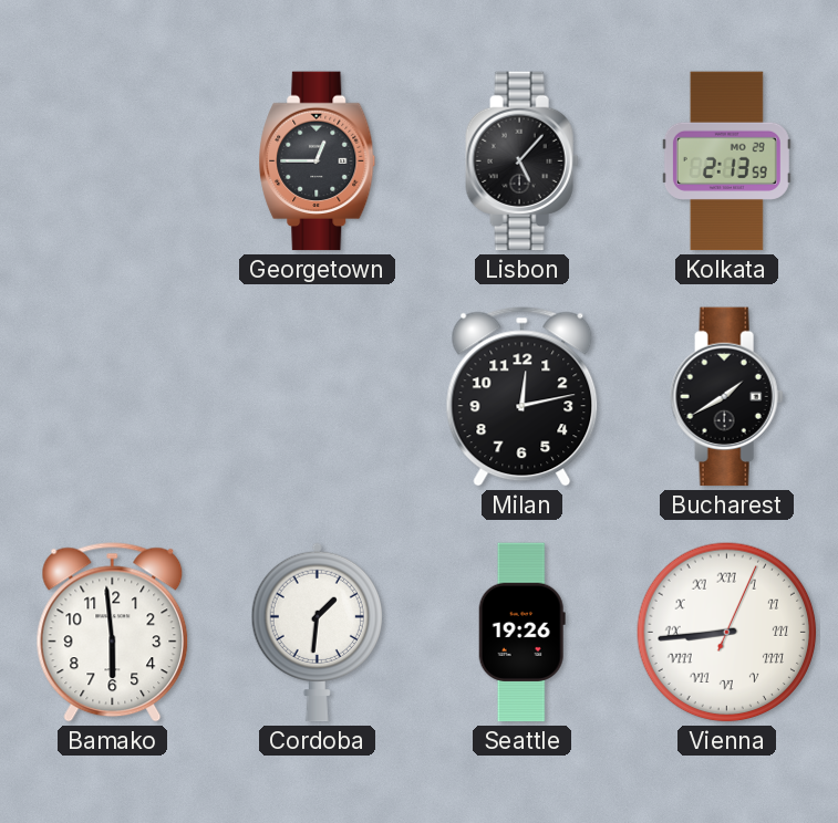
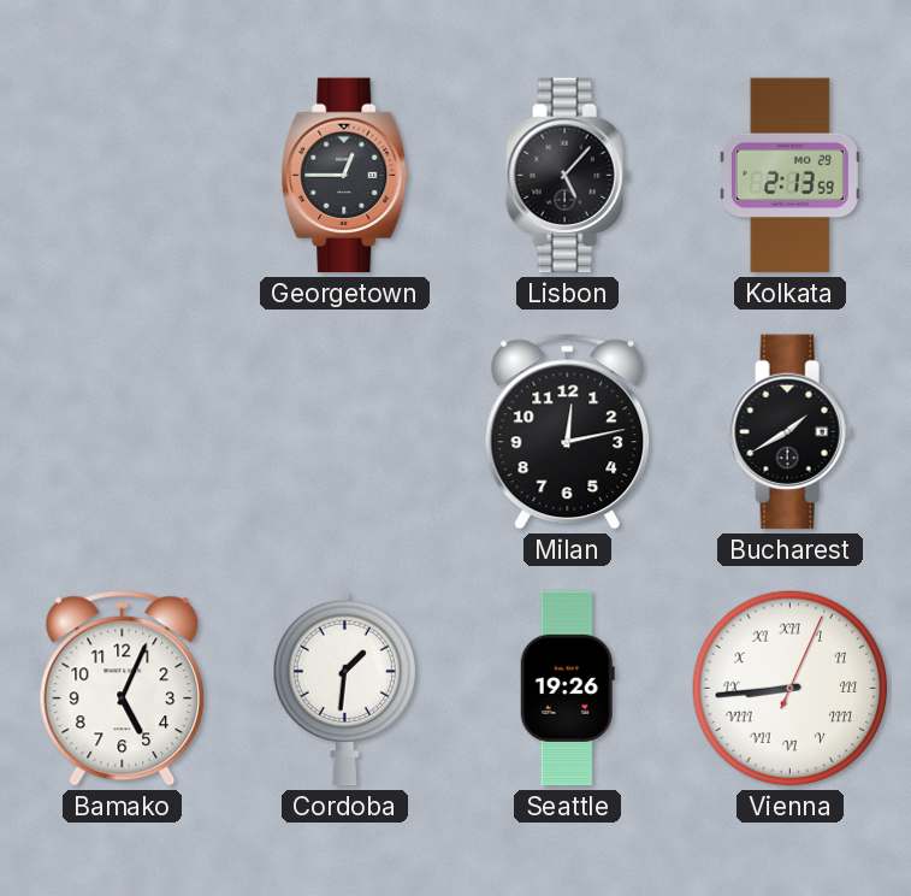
Bamako: 5:59 -> 5:04
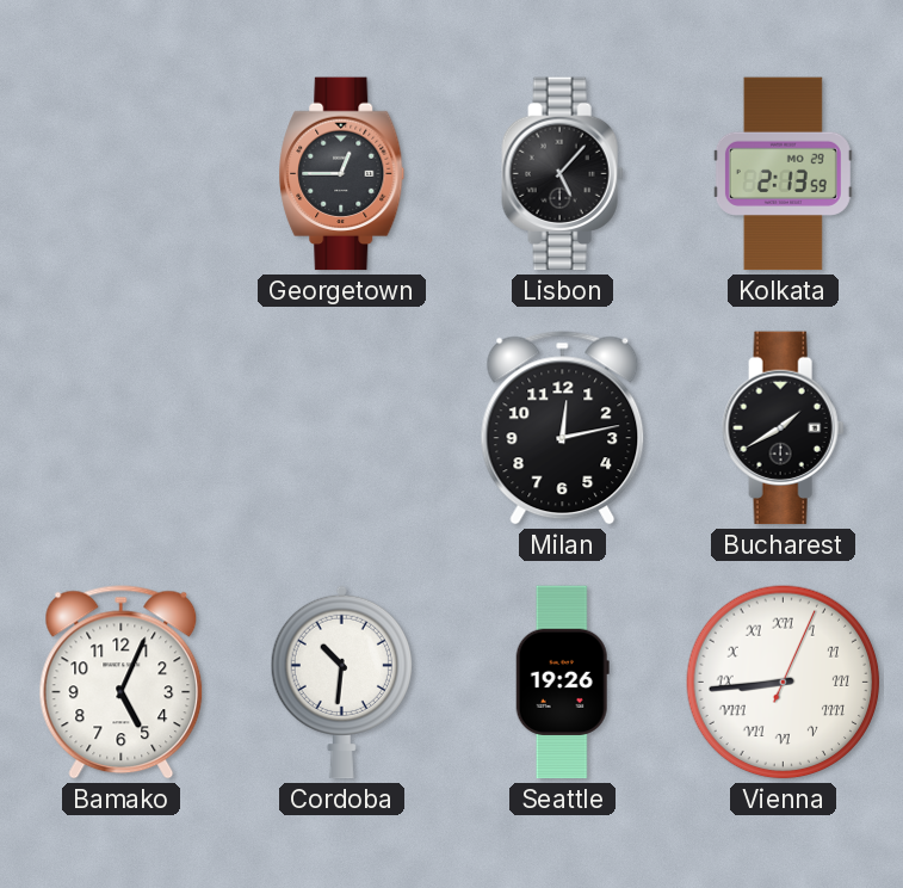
Cordoba: 1:31 -> 10:31
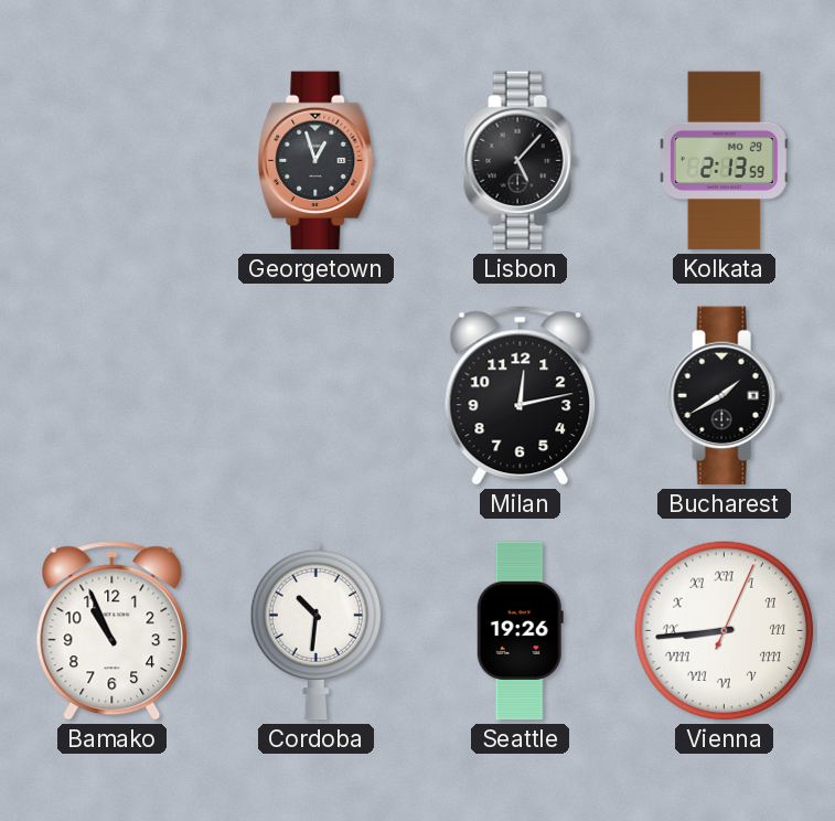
Georgetown: 12:45 -> 12:57
Bamako: 5:04 -> 10:56
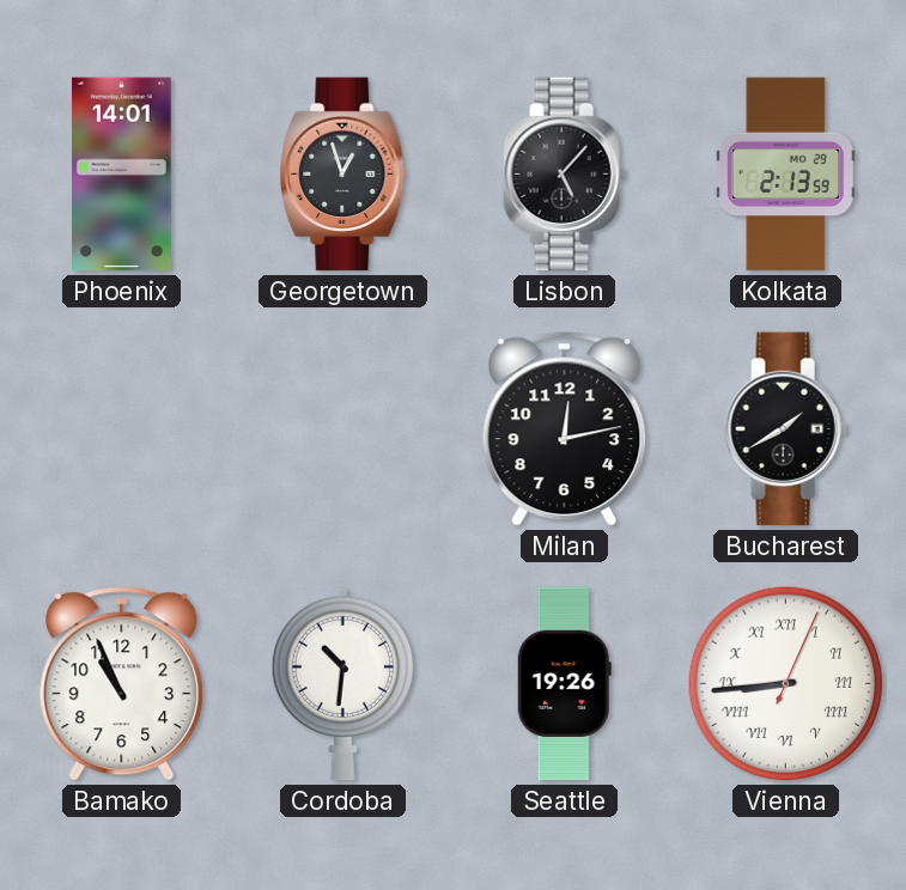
Phoenix: none -> 14:01
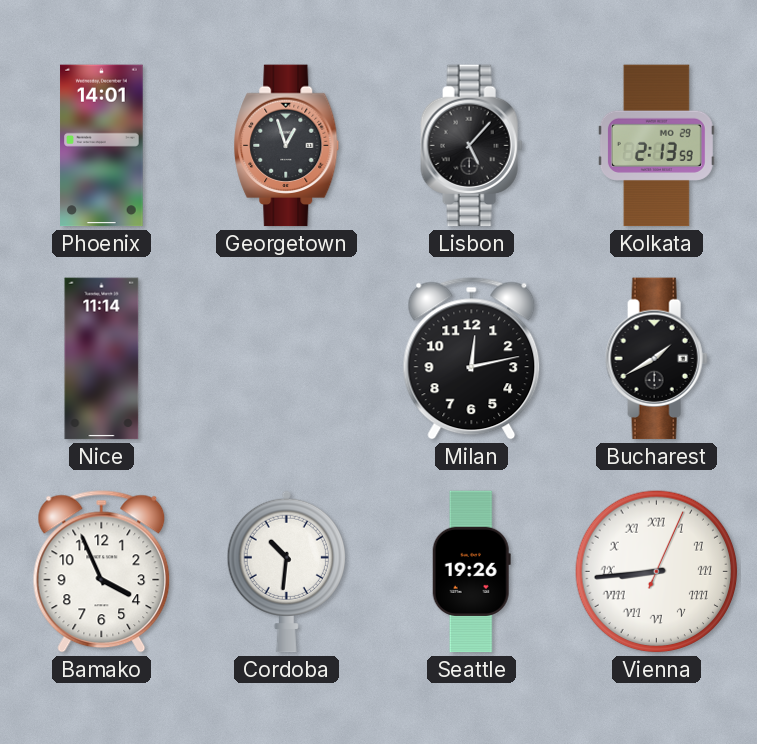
Nice: none -> 11:14
Bamako: 10:56 -> 3:56
